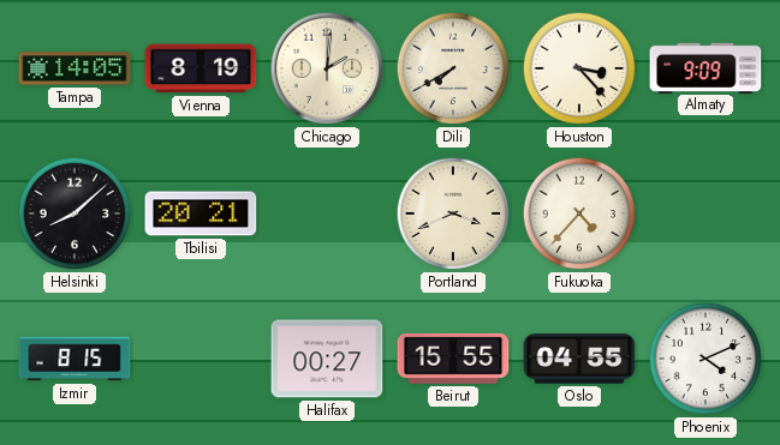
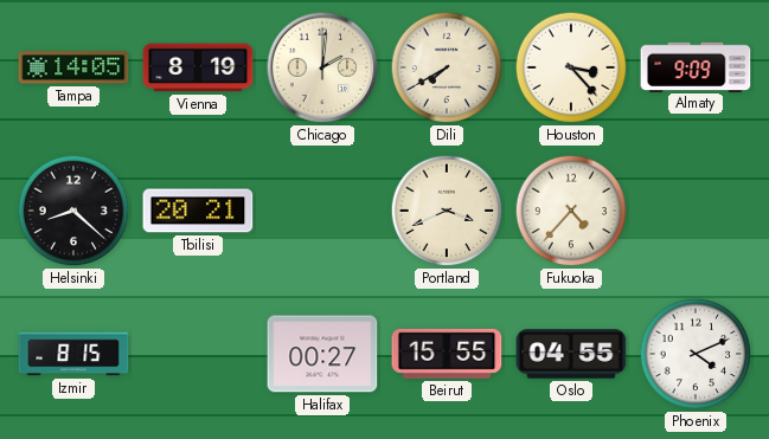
Helsinki: 8:08 -> 8:22
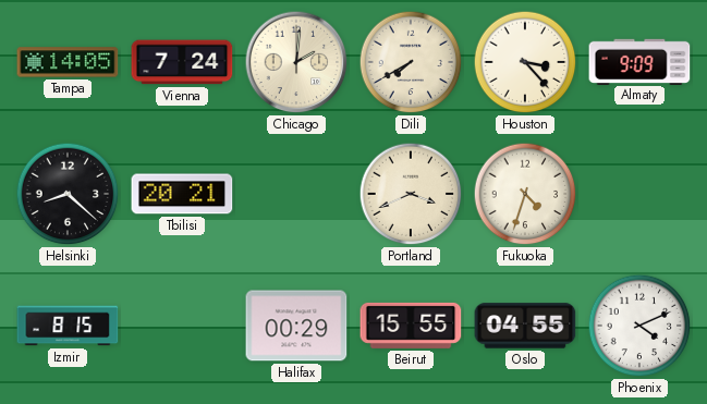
Vienna: 8:19 -> 7:24
Fukuoka: 4:37 -> 4:33
Halifax: 00:27 -> 00:29
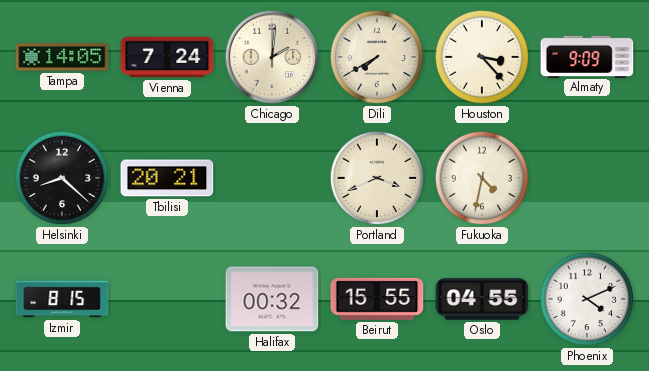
Fukuoka: 4:33 -> 4:32
Halifax: 00:29 -> 00:32
